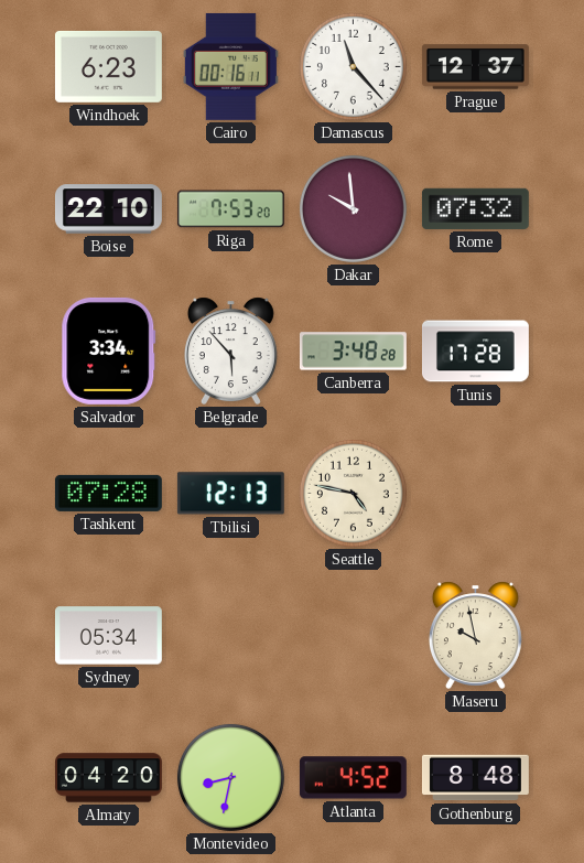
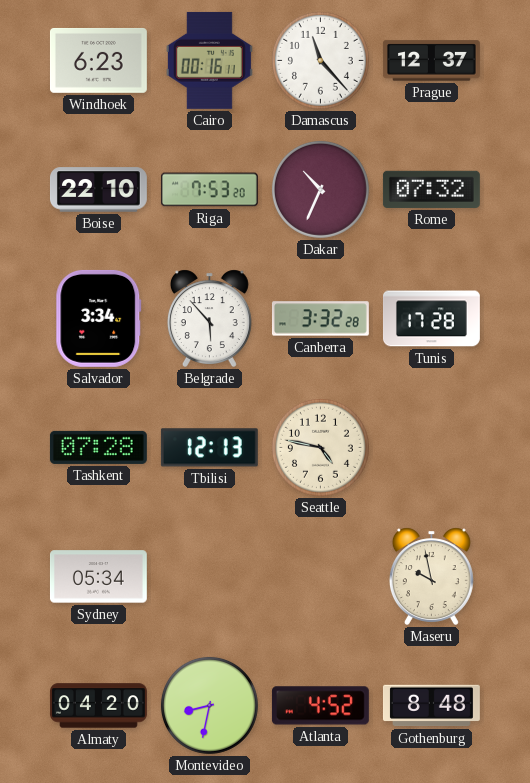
Dakar: 9:59 -> 10:34
Canberra: 3:48 -> 3:32
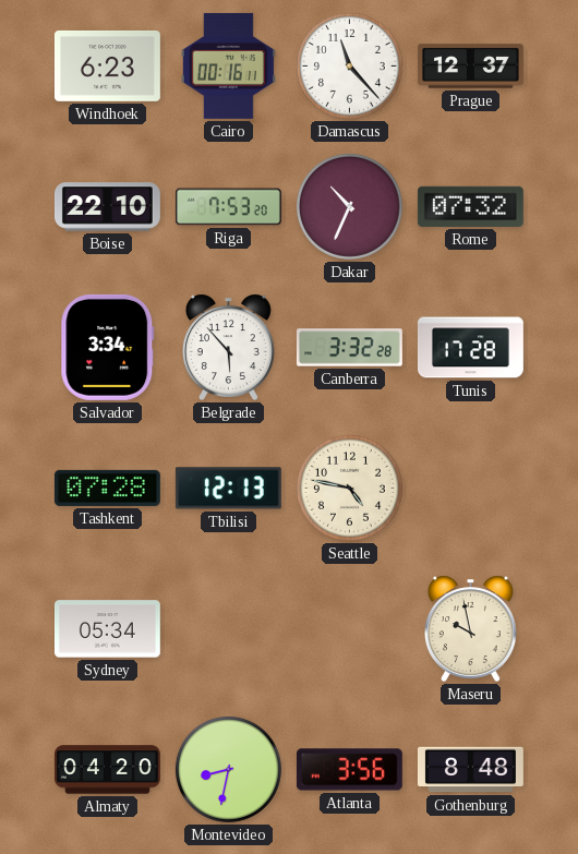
Atlanta: 4:52 -> 3:56
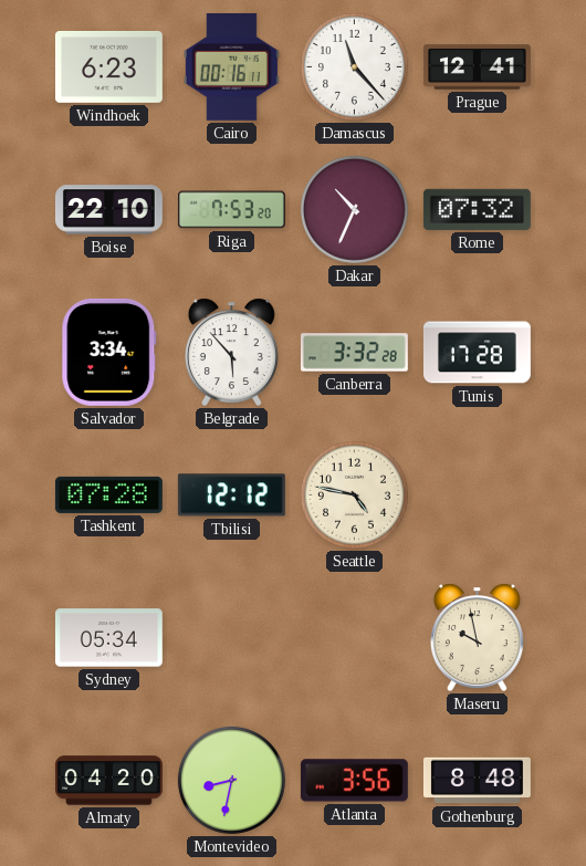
Prague: 12:37 -> 12:41
Tbilisi: 12:13 -> 12:12
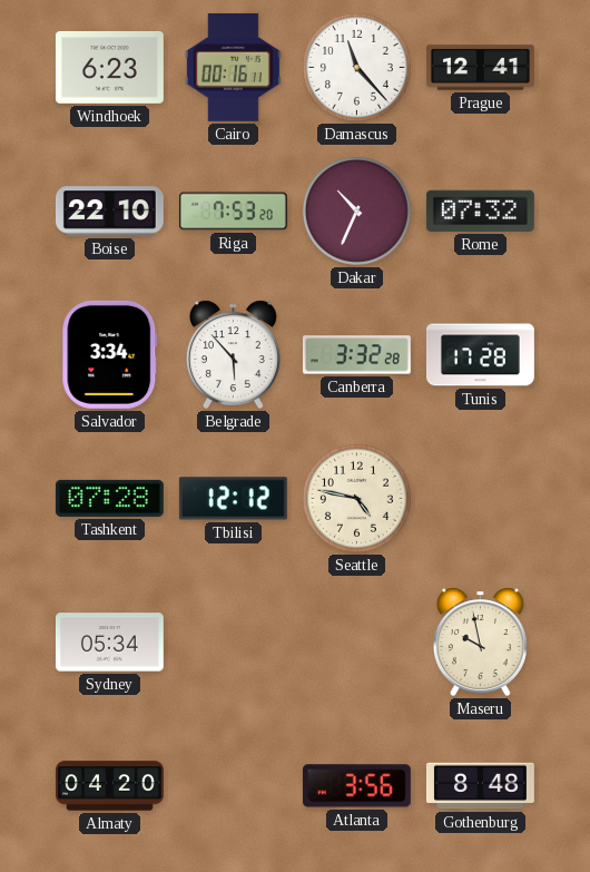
Montevideo: 8:32 -> none
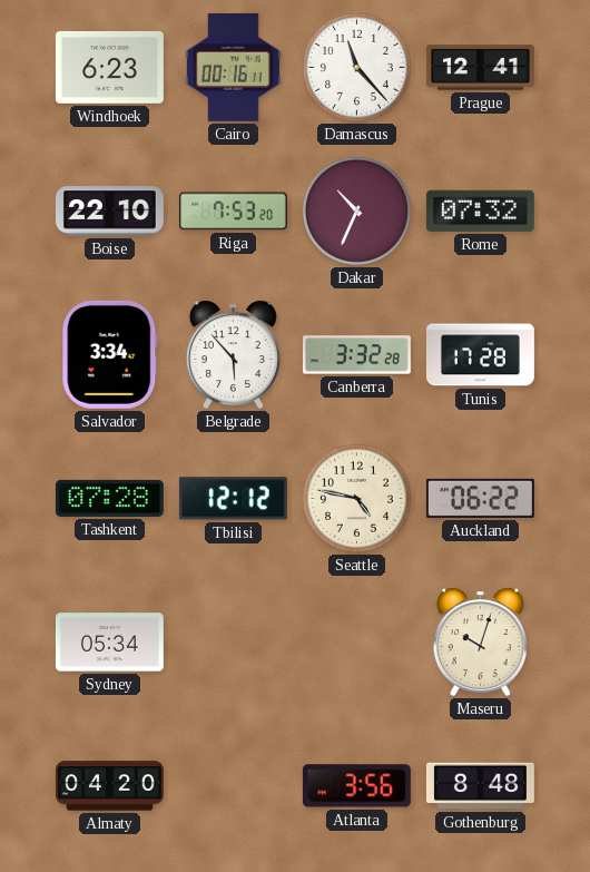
Auckland: none -> 06:22
Maseru: 9:58 -> 10:03
